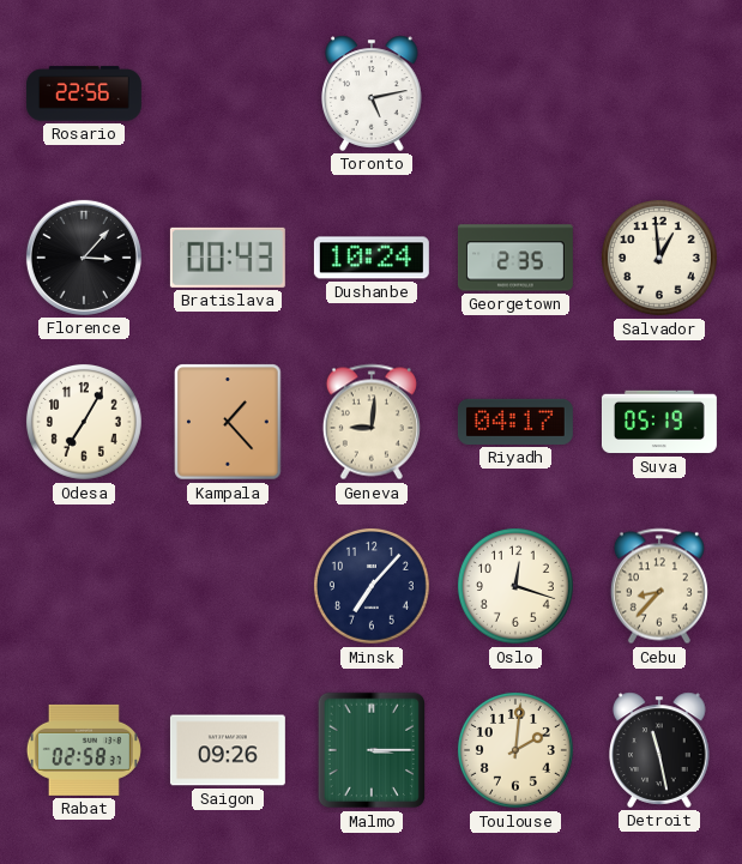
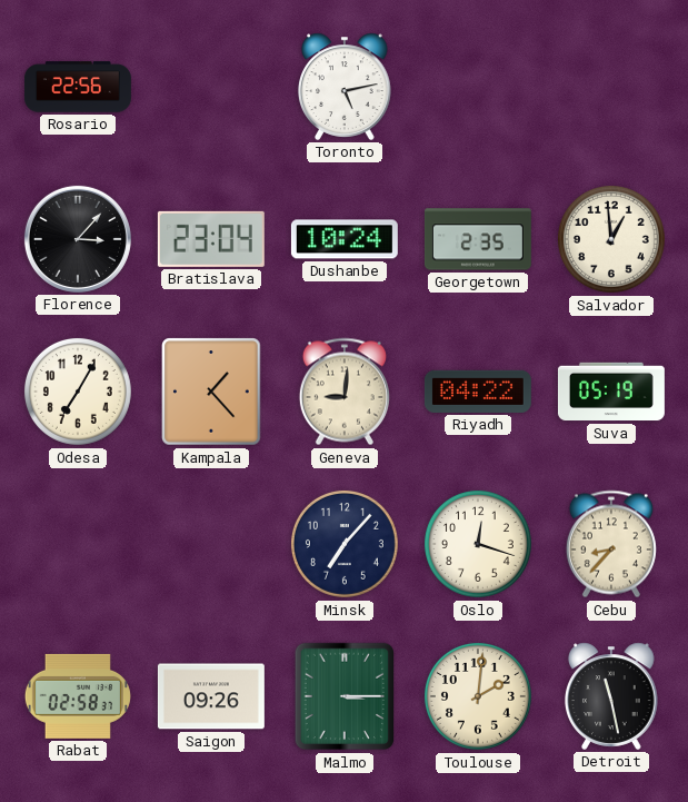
Bratislava: 00:43 -> 23:04
Riyadh: 04:17 -> 04:22
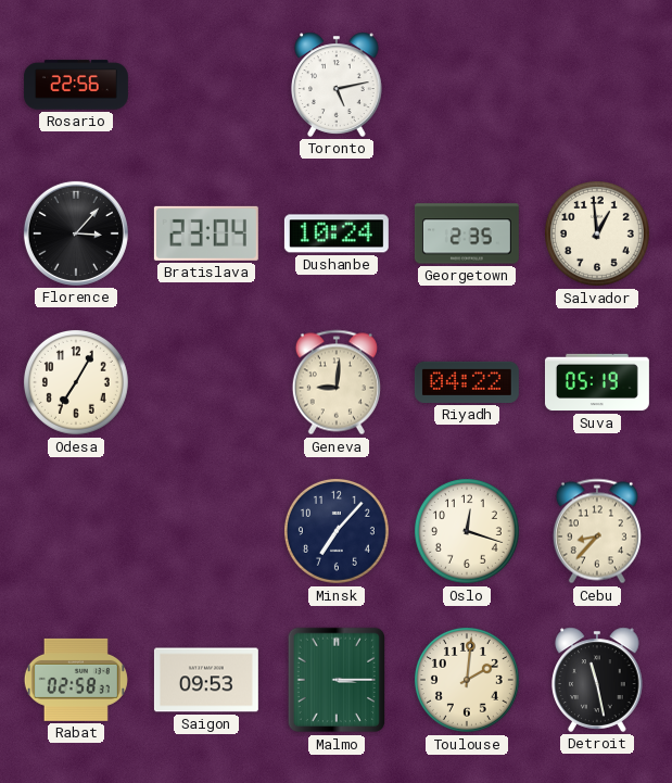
Kampala: 1:23 -> none
Saigon: 09:26 -> 09:53
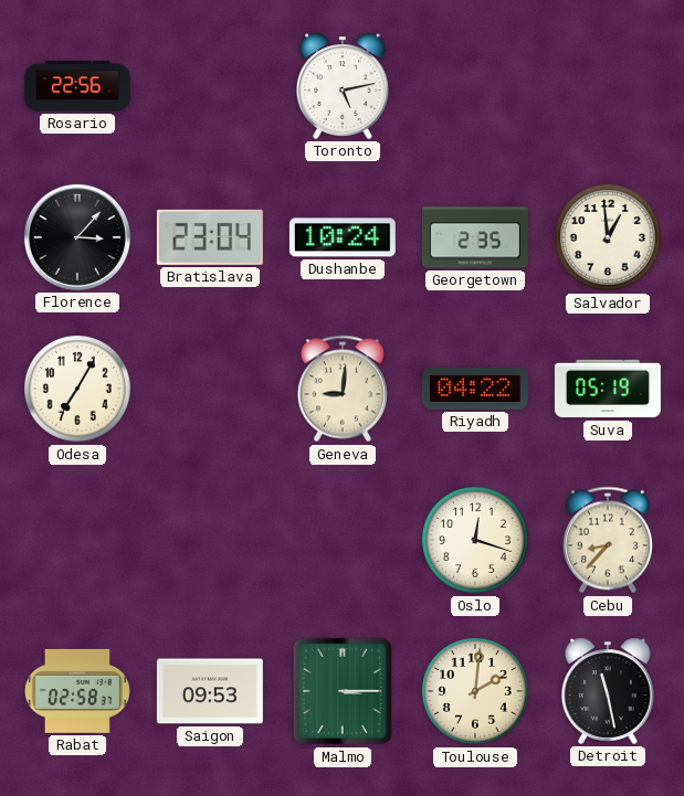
Minsk: 7:07 -> none
